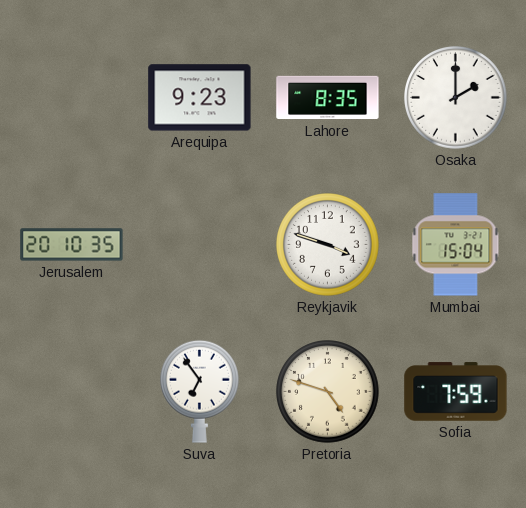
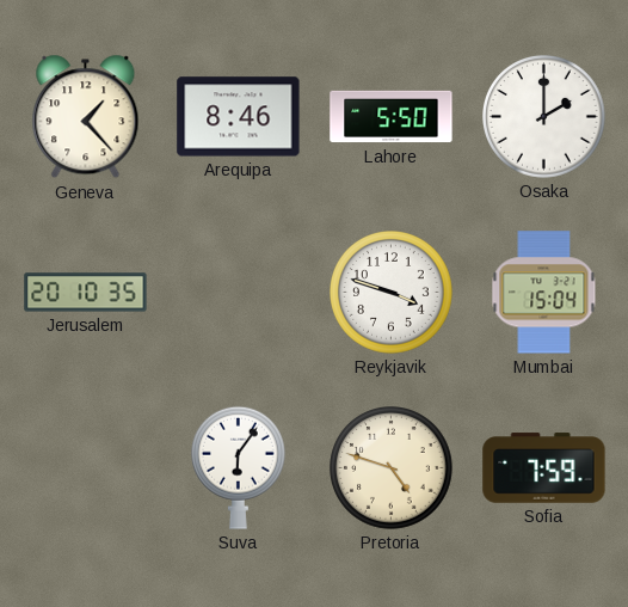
Geneva: none -> 1:23
Arequipa: 9:23 -> 8:46
Lahore: 8:35 -> 5:50
Suva: 6:54 -> 6:06
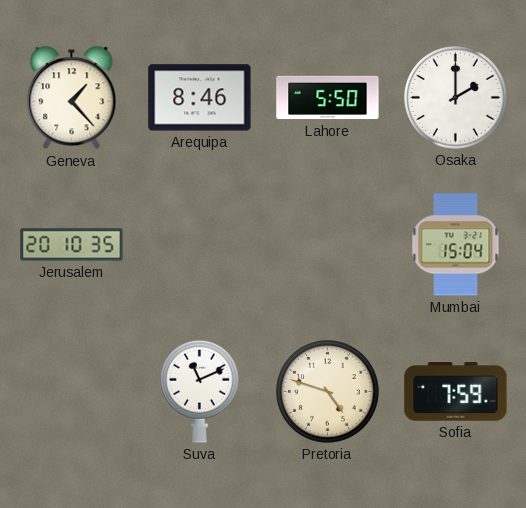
Reykjavik: 3:48 -> none
Suva: 6:06 -> 11:11
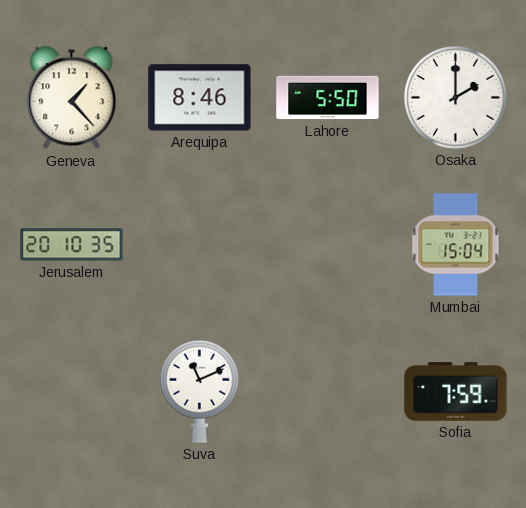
Pretoria: 4:48 -> none
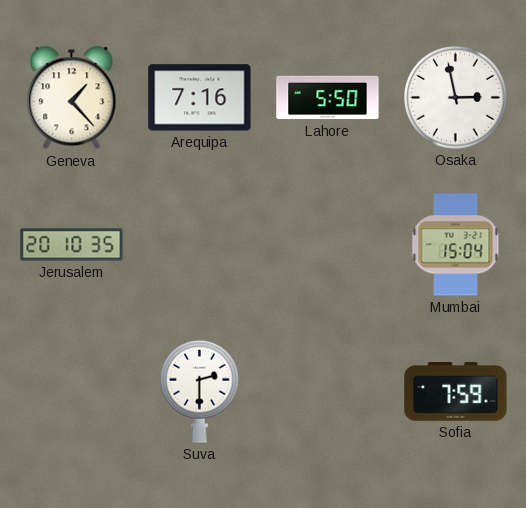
Arequipa: 8:46 -> 7:16
Osaka: 2:00 -> 2:58
Suva: 11:11 -> 2:30
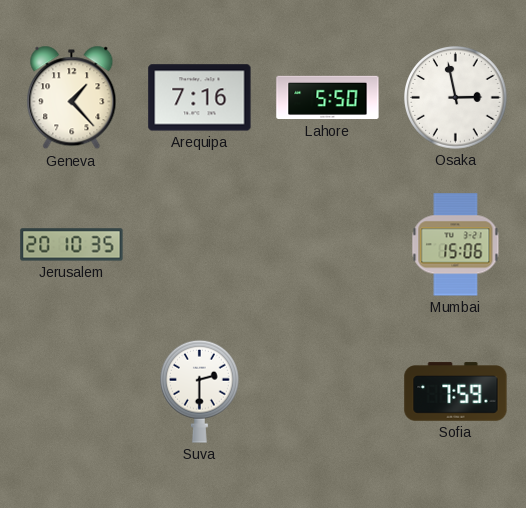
Mumbai: 15:04 -> 15:06
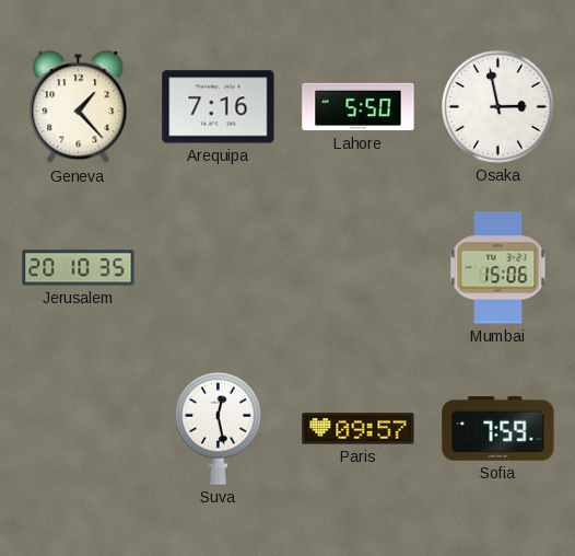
Suva: 2:30 -> 12:28
Paris: none -> 09:57
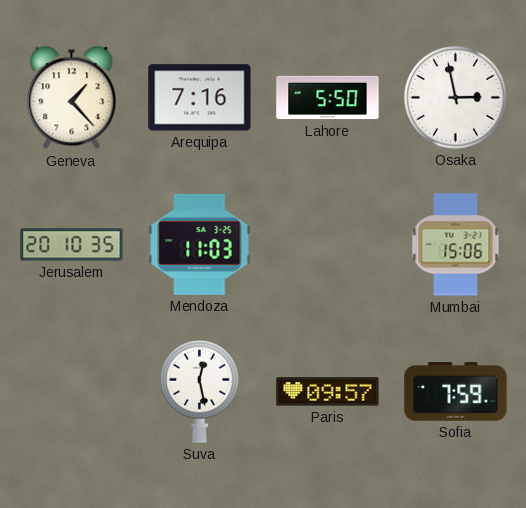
Mendoza: none -> 11:03
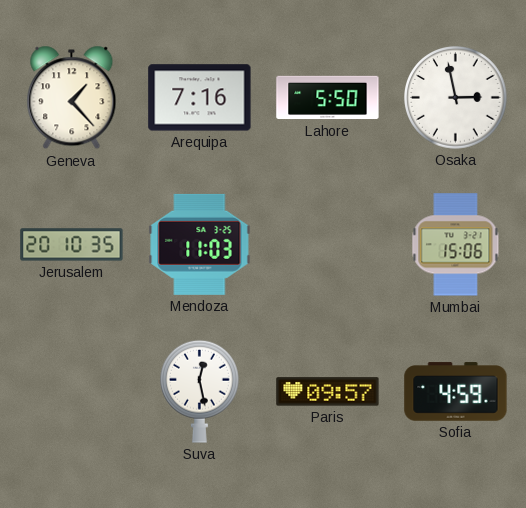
Sofia: 7:59 -> 4:59
